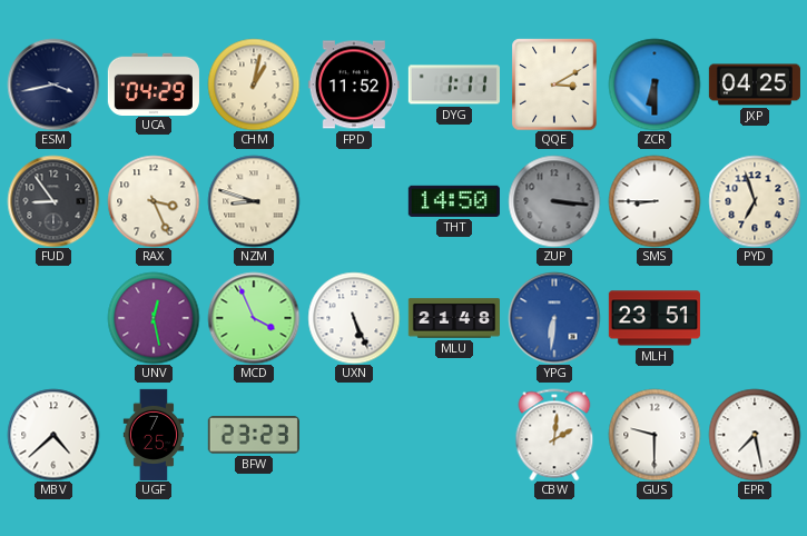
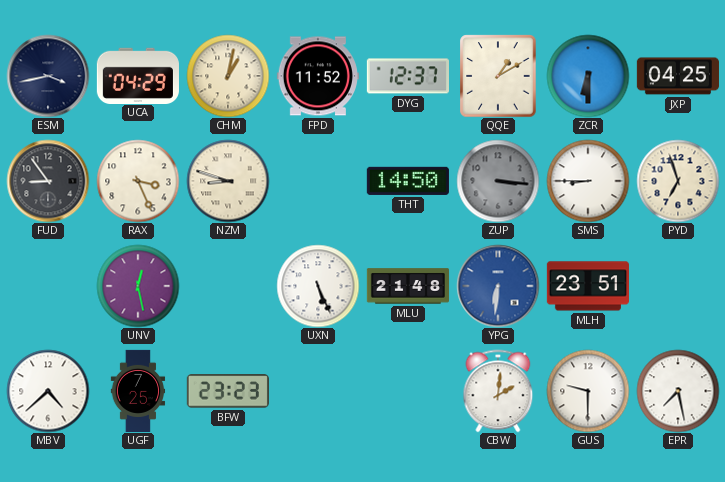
DYG: 1:11 -> 12:37
QQE: 3:10 -> 1:10
MCD: 3:56 -> none
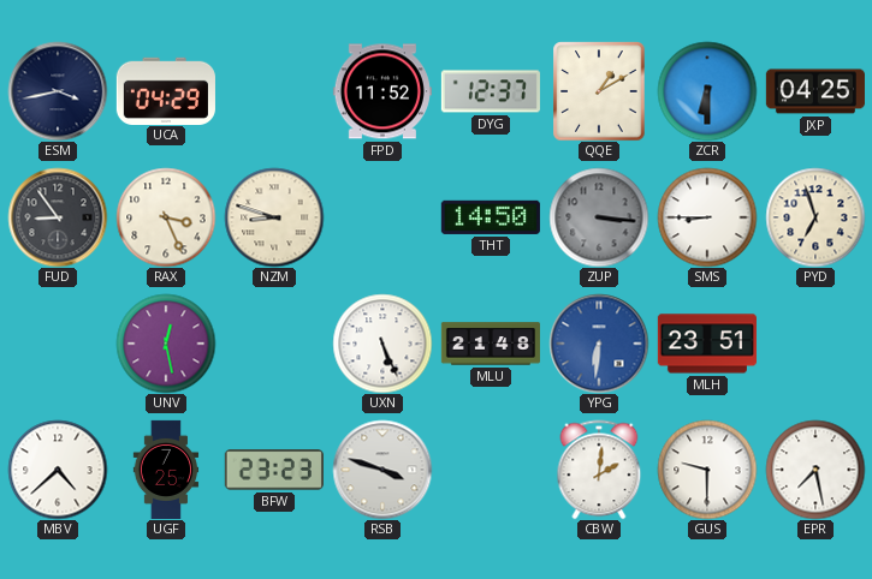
CHM: 1:02 -> none
RSB: none -> 3:48
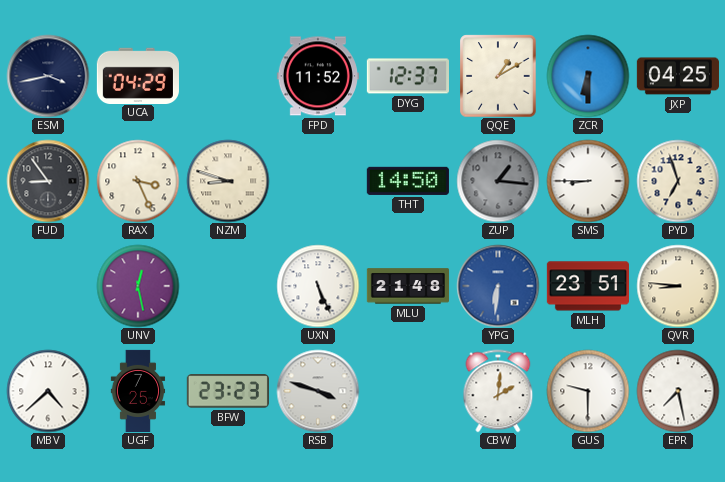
ZUP: 3:16 -> 1:16
QVR: none -> 8:46
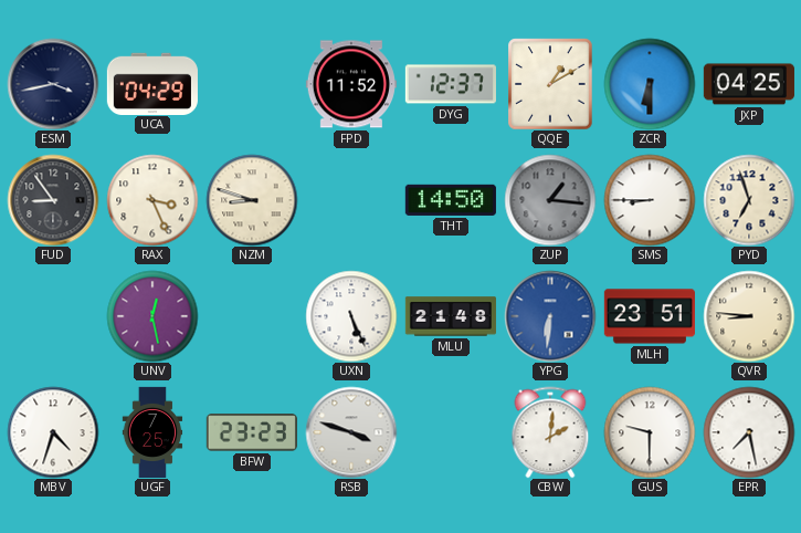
MBV: 4:38 -> 4:33
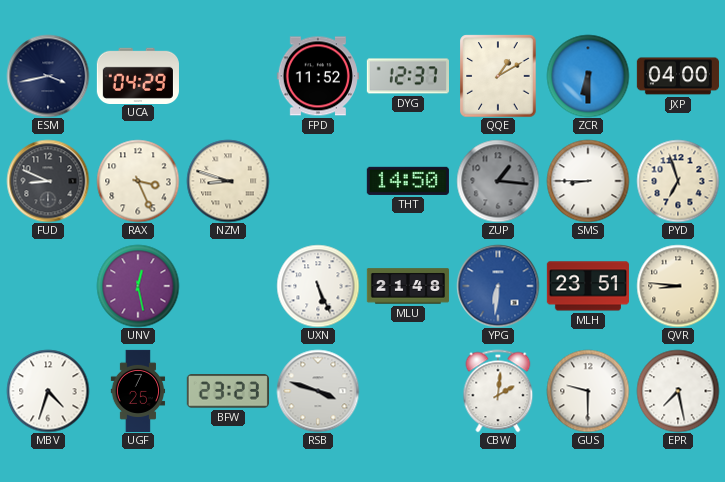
JXP: 04:25 -> 04:00
FUD: 8:54 -> 8:49
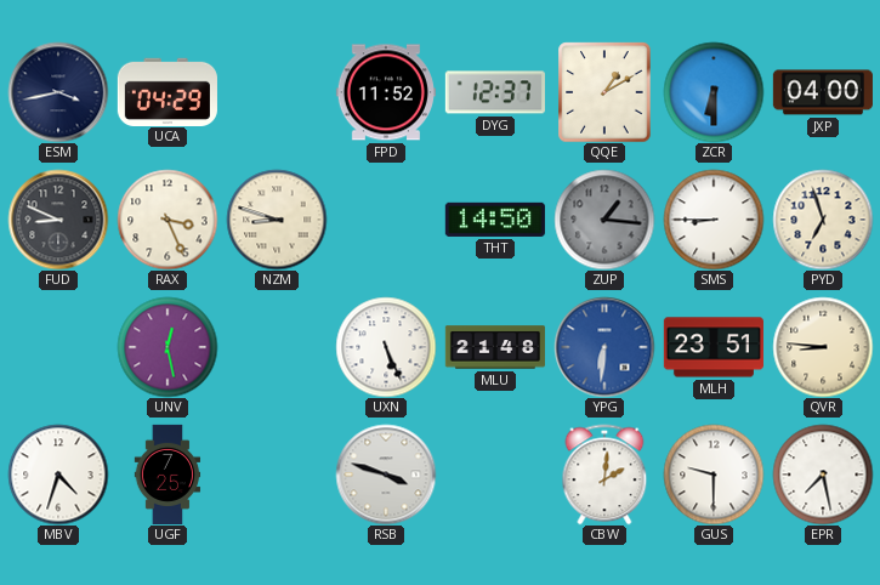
BFW: 23:23 -> none
